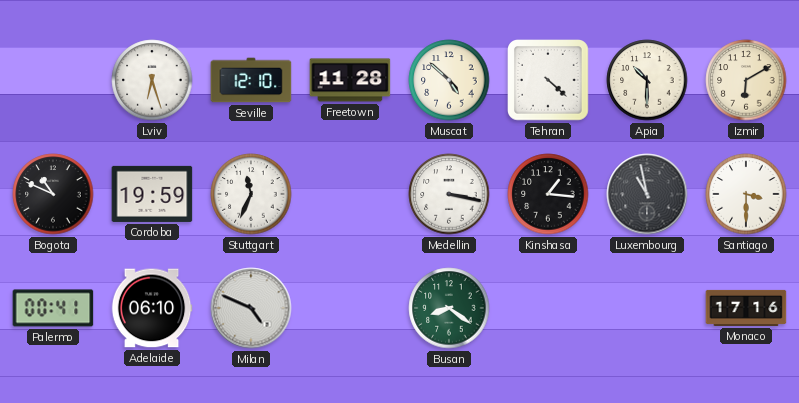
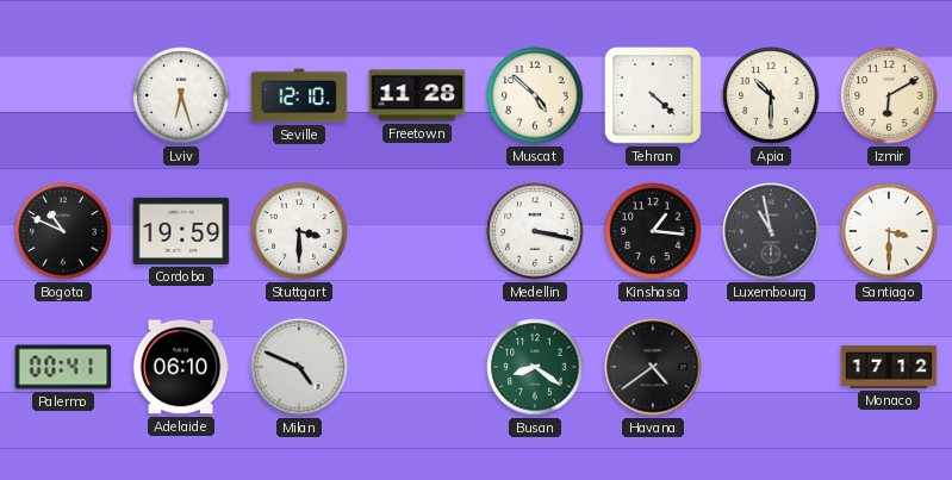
Stuttgart: 11:34 -> 3:30
Havana: none -> 4:39
Monaco: 17:16 -> 17:12
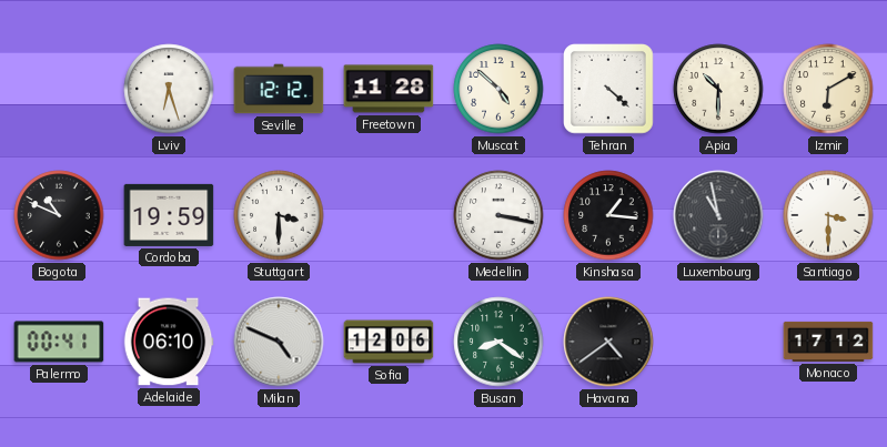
Seville: 12:10 -> 12:12
Sofia: none -> 12:06
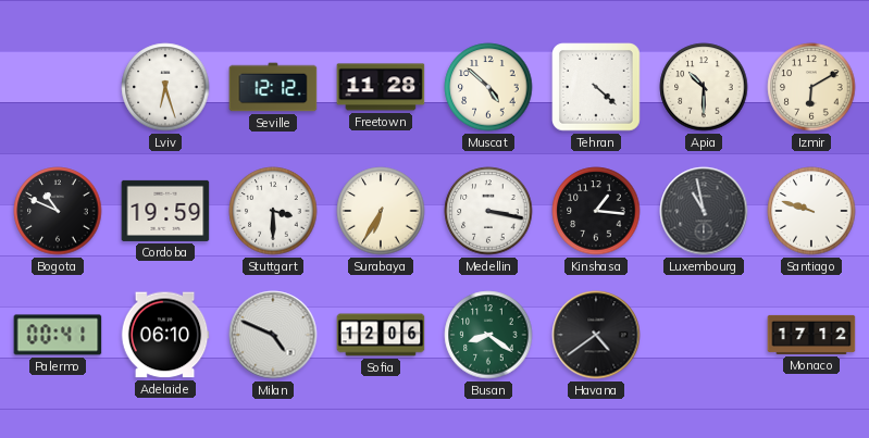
Surabaya: none -> 6:35
Santiago: 3:30 -> 9:48
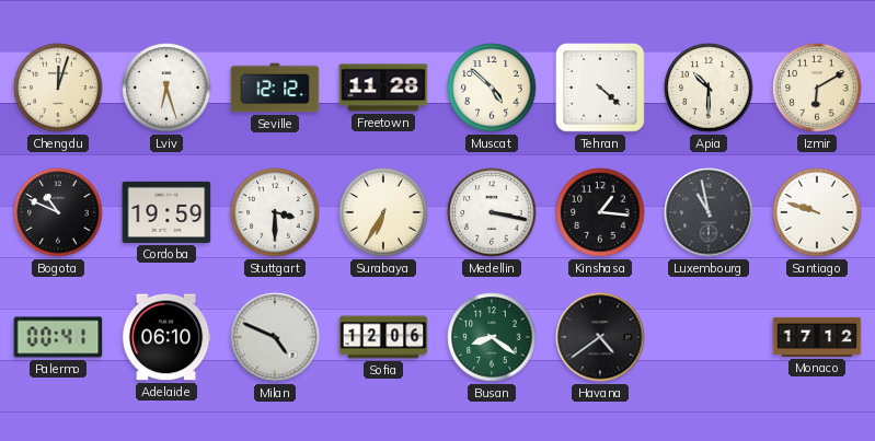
Chengdu: none -> 12:03
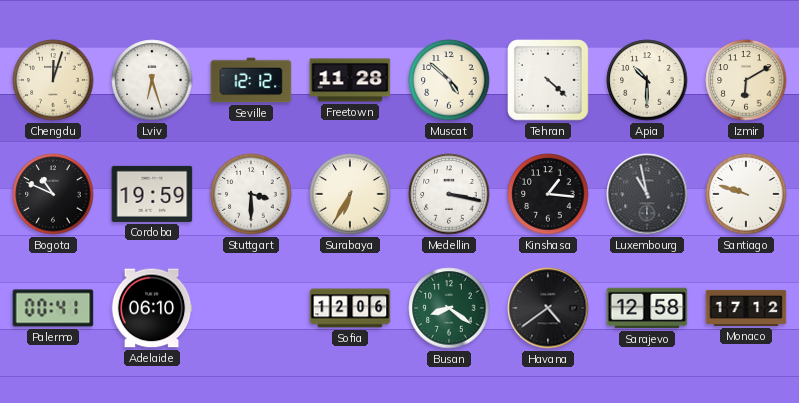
Milan: 4:49 -> none
Sarajevo: none -> 12:58
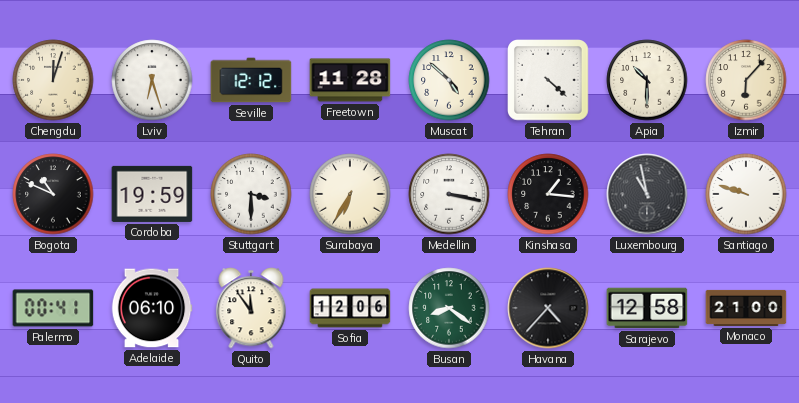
Izmir: 6:10 -> 6:07
Quito: none -> 11:54
Havana: 4:39 -> 4:37
Monaco: 17:12 -> 21:00
